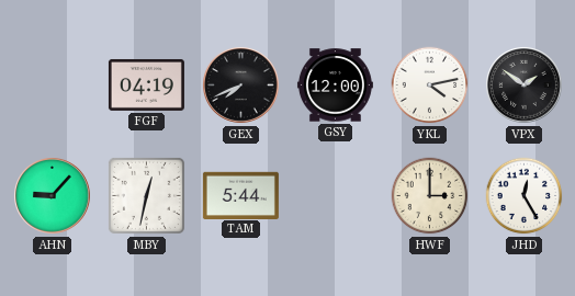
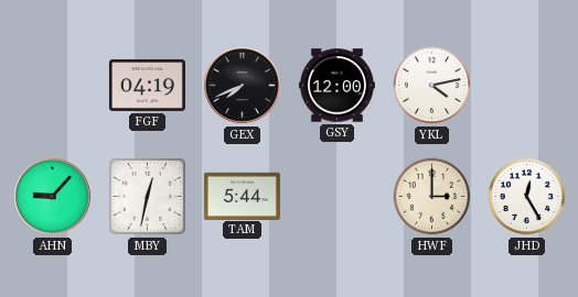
VPX: 1:51 -> none
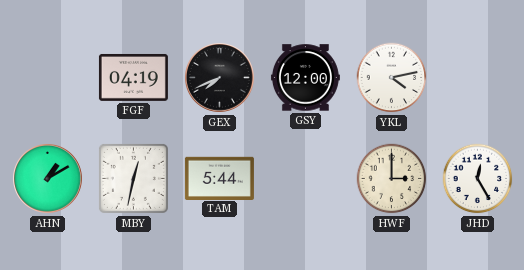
AHN: 9:07 -> 1:10
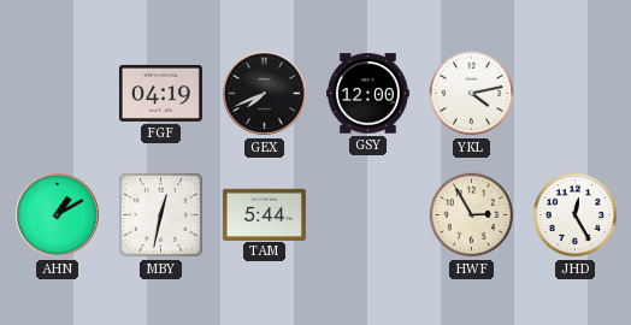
HWF: 3:00 -> 2:55
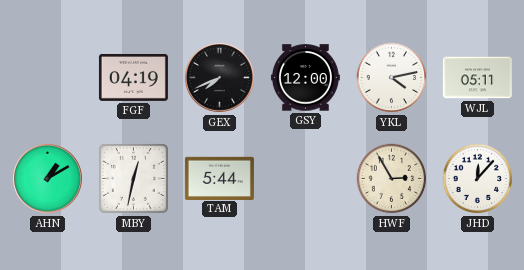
WJL: none -> 05:11
JHD: 12:25 -> 12:07
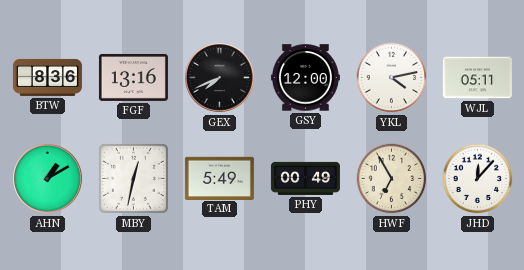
BTW: none -> 8:36
FGF: 04:19 -> 13:16
TAM: 5:44 -> 5:49
PHY: none -> 00:49
HWF: 2:55 -> 6:55
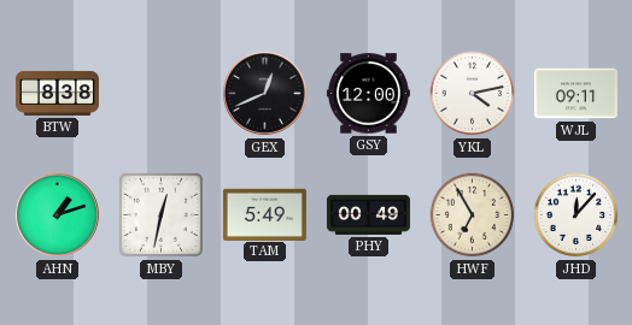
BTW: 8:36 -> 8:38
FGF: 13:16 -> none
GEX: 7:41 -> 12:41
WJL: 05:11 -> 09:11
AHN: 1:10 -> 1:12
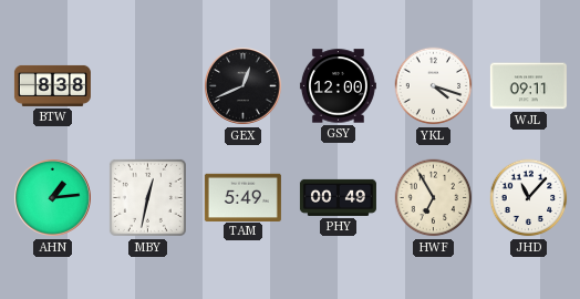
YKL: 4:13 -> 4:18
AHN: 1:12 -> 1:14
JHD: 12:07 -> 11:07
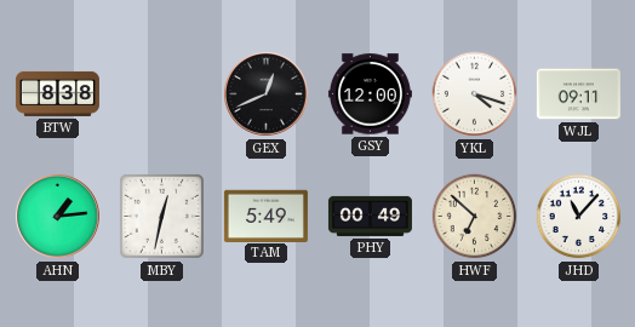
HWF: 6:55 -> 6:52
